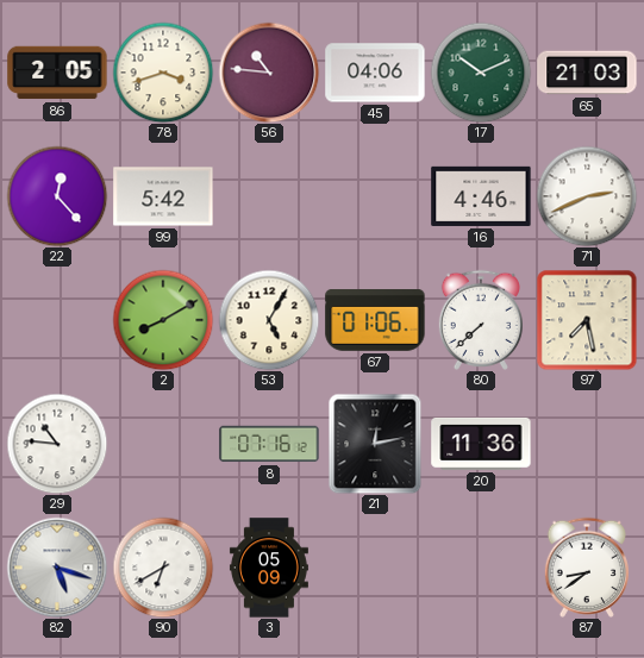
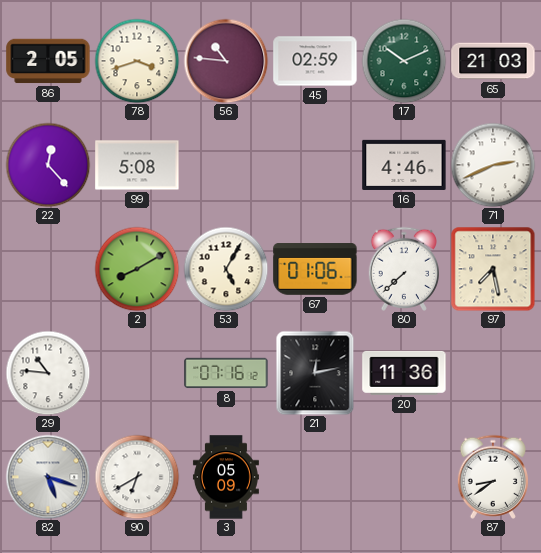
45: 04:06 -> 02:59
99: 5:42 -> 5:08
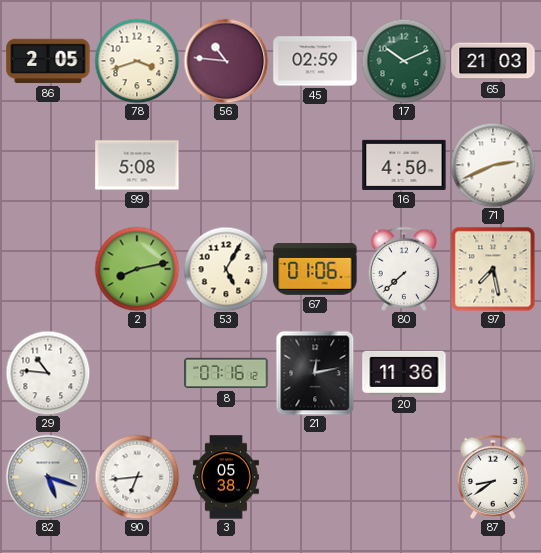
22: 12:23 -> none
16: 4:46 -> 4:50
2: 8:10 -> 8:13
90: 6:40 -> 6:44
3: 05:09 -> 05:38
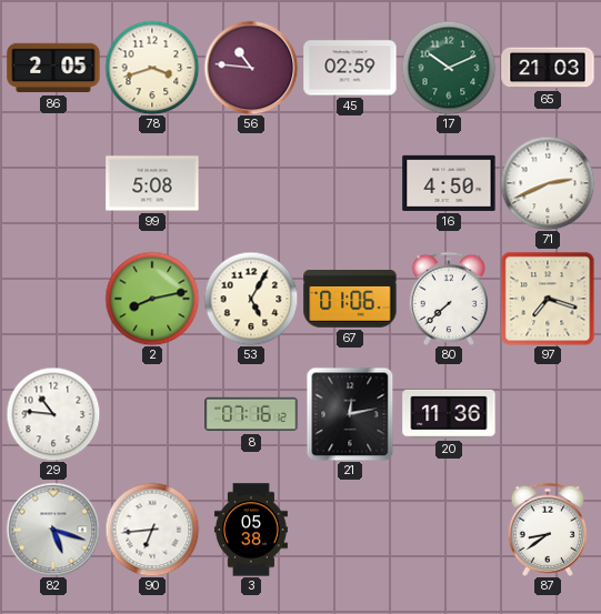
97: 7:28 -> 7:18
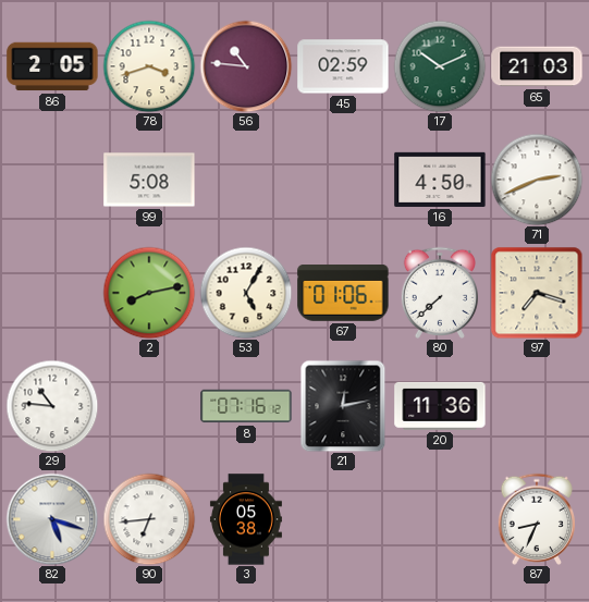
87: 8:39 -> 8:34
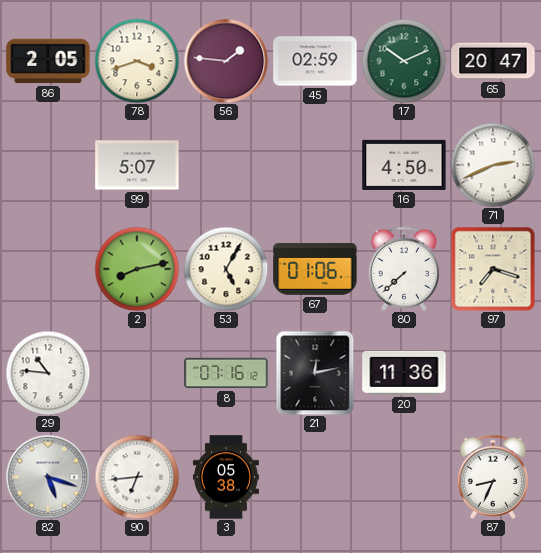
56: 10:46 -> 1:46
65: 21:03 -> 20:47
99: 5:08 -> 5:07
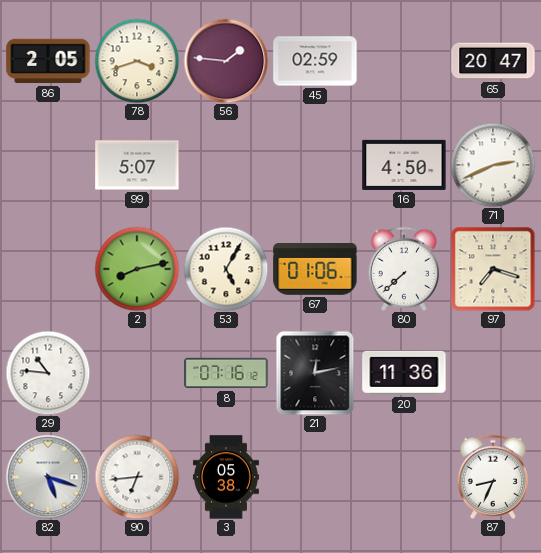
17: 10:11 -> none
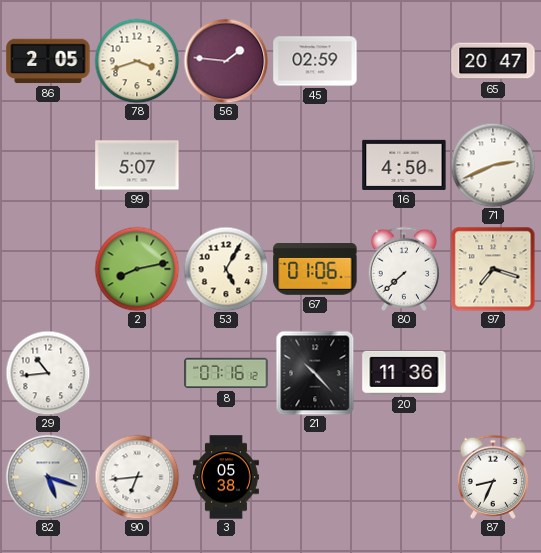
29: 10:46 -> 10:44
21: 12:13 -> 10:23
